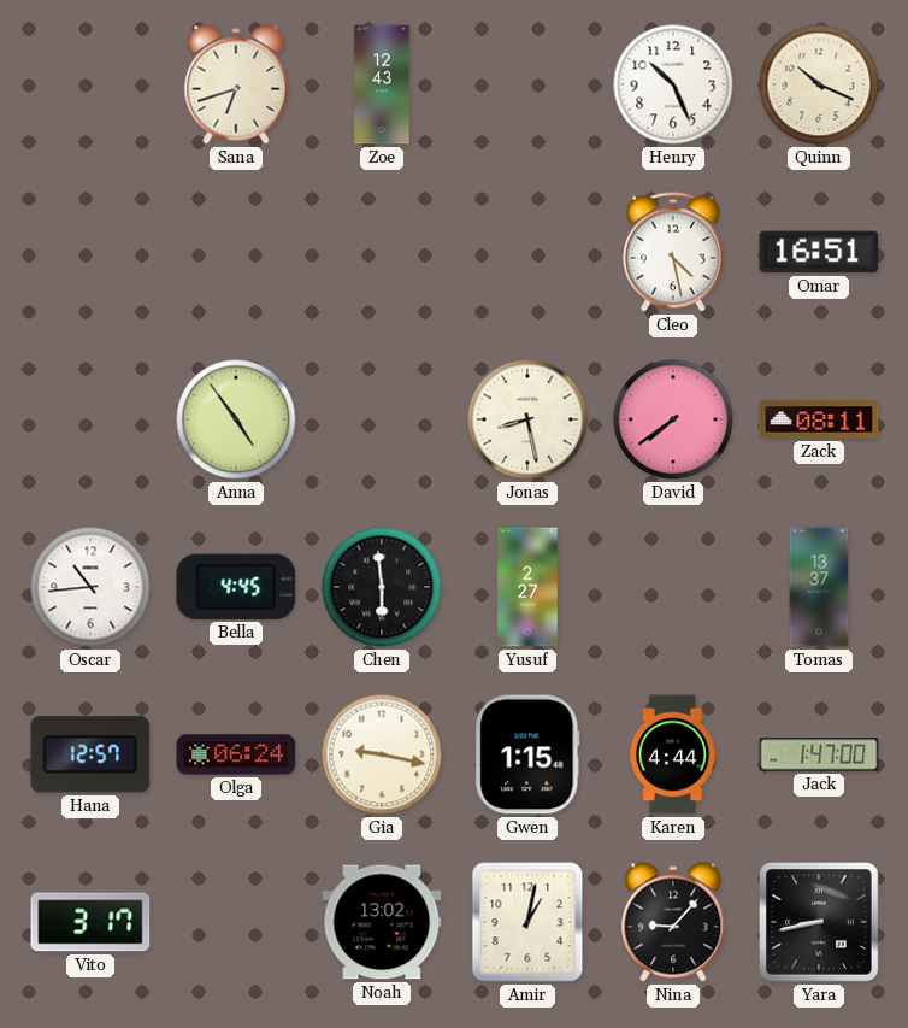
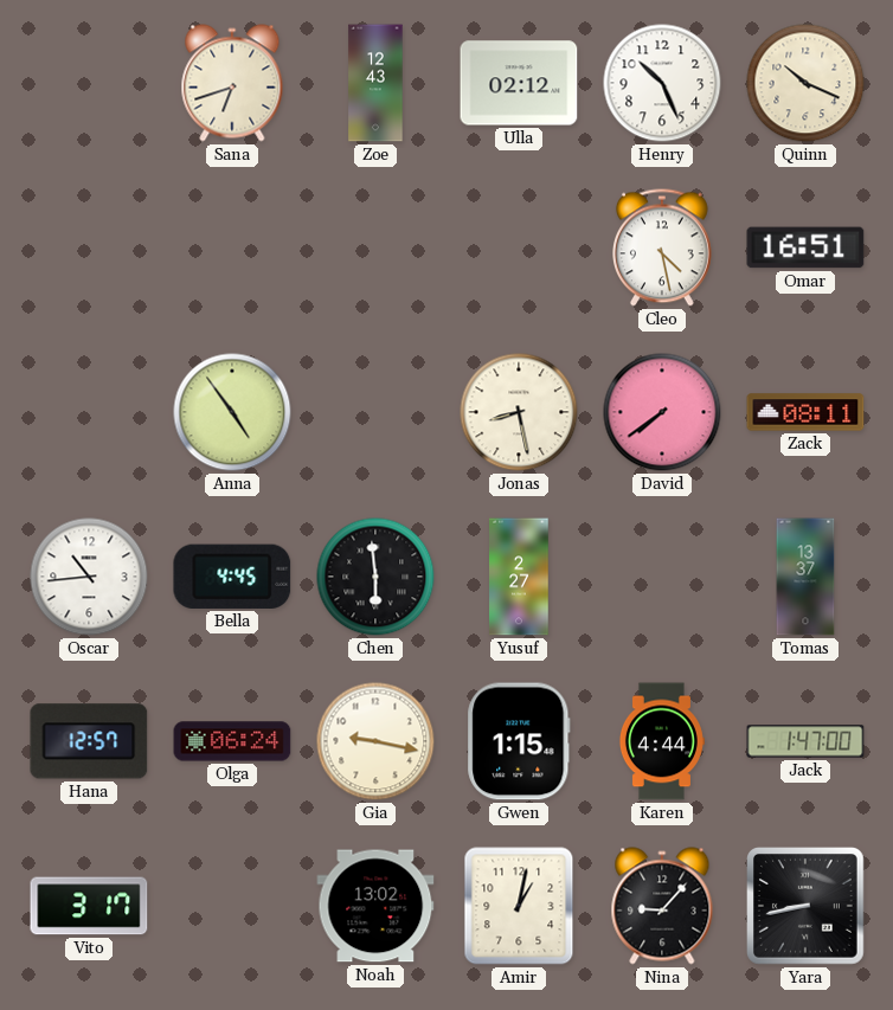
Ulla: none -> 02:12
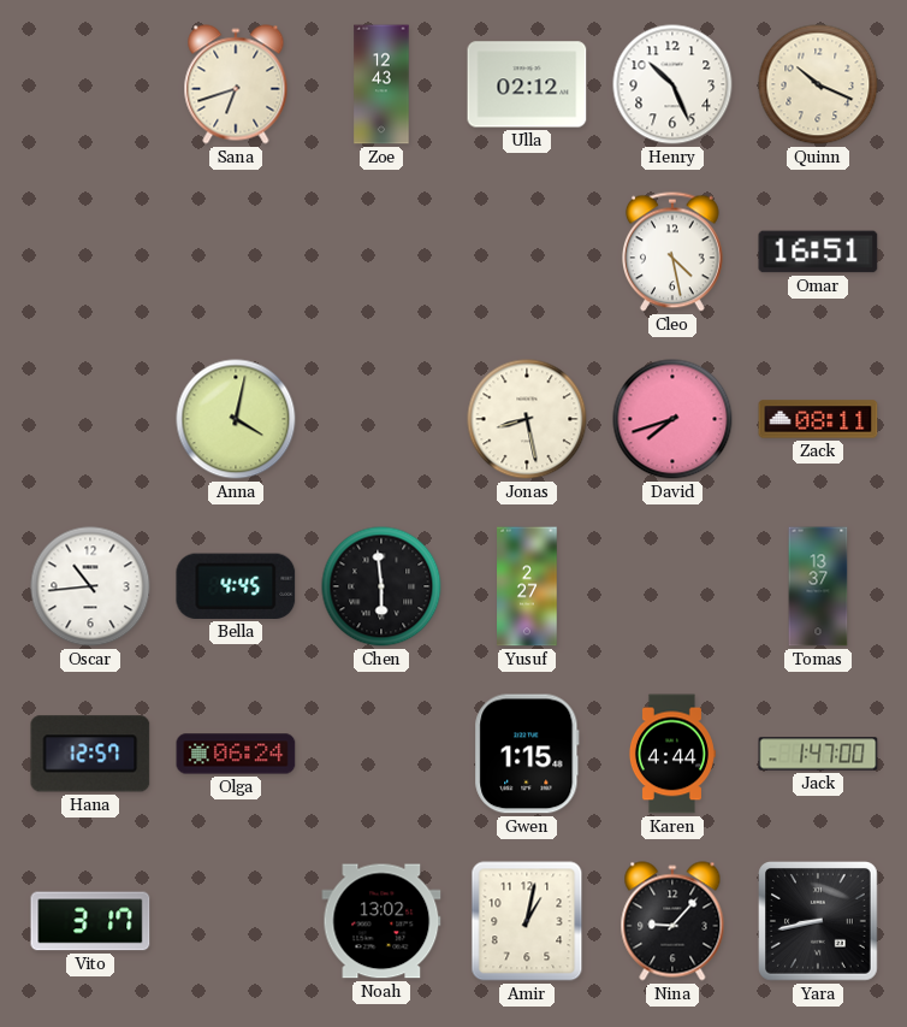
Anna: 4:54 -> 4:02
David: 7:39 -> 7:42
Gia: 9:17 -> none
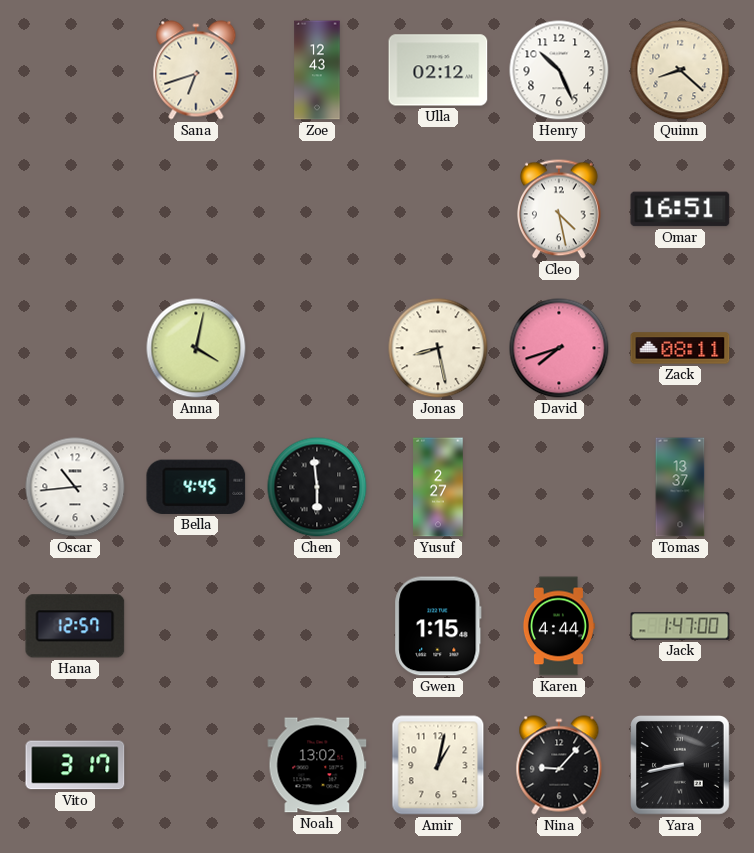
Quinn: 10:19 -> 8:22
Olga: 06:24 -> none
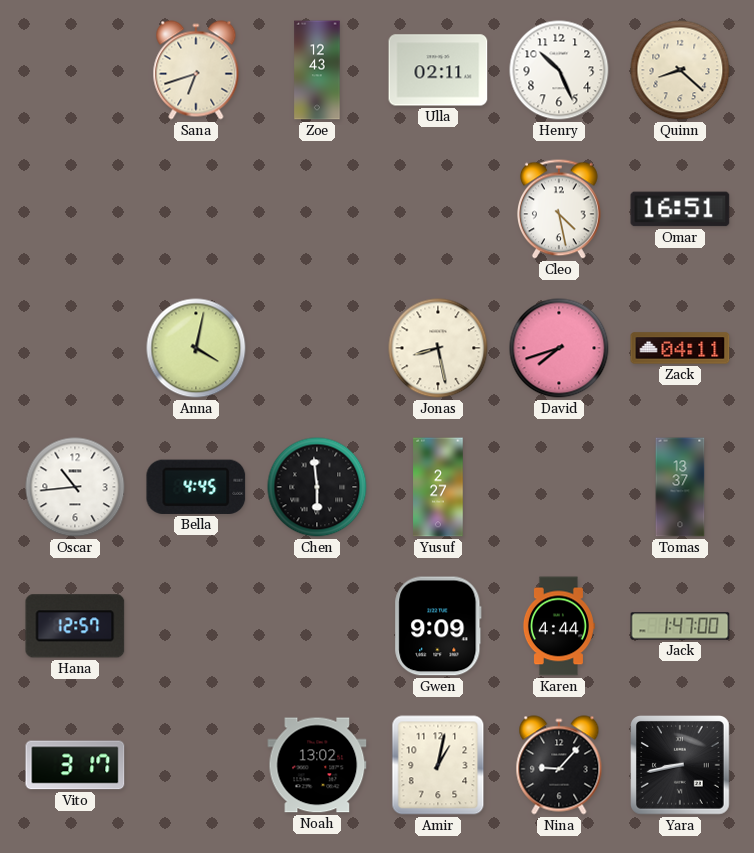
Ulla: 02:12 -> 02:11
Zack: 08:11 -> 04:11
Gwen: 1:15 -> 9:09
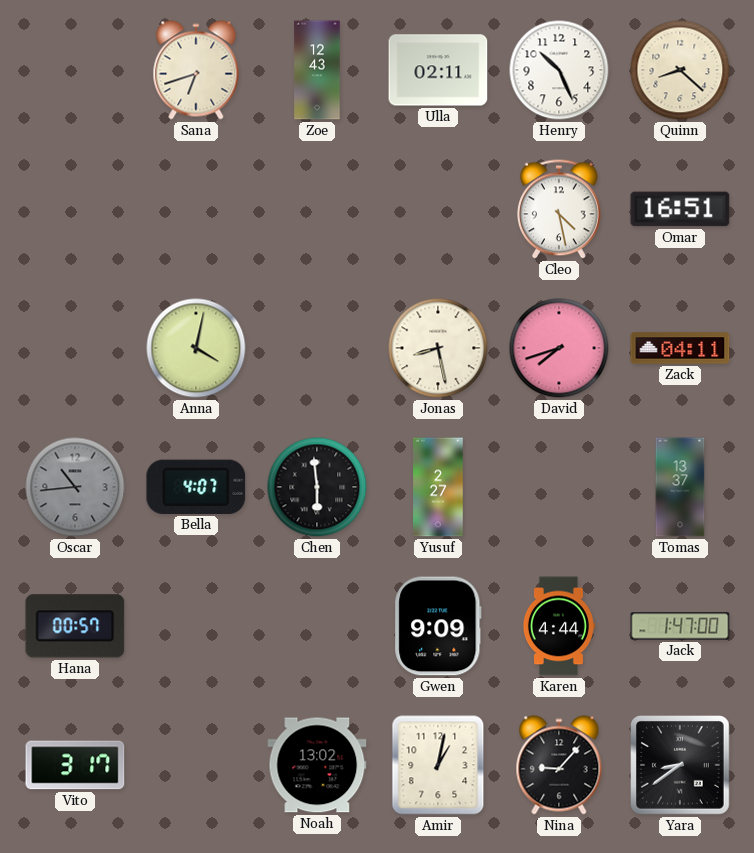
Oscar dial: white -> grey
Bella: 4:45 -> 4:07
Hana: 12:57 -> 00:57
Yara: 8:43 -> 8:39
